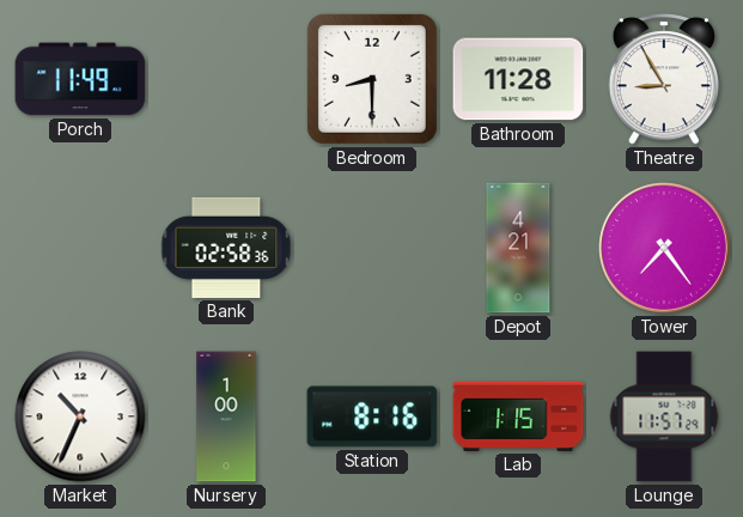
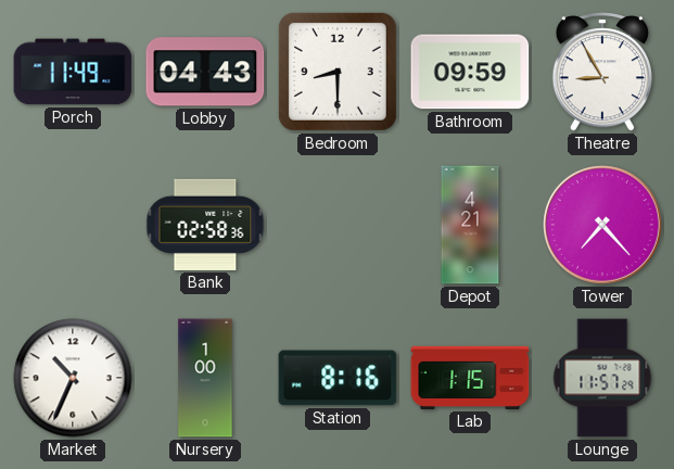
Lobby: none -> 04:43
Bathroom: 11:28 -> 09:59
Tower: 7:24 -> 7:23
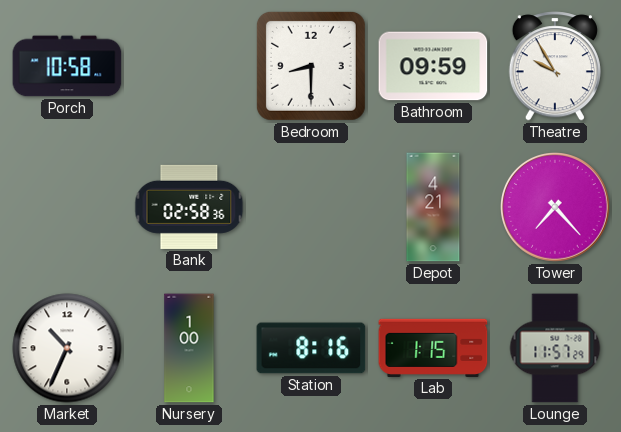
Porch: 11:49 -> 10:58
Lobby: 04:43 -> none
Theatre: 8:55 -> 9:55
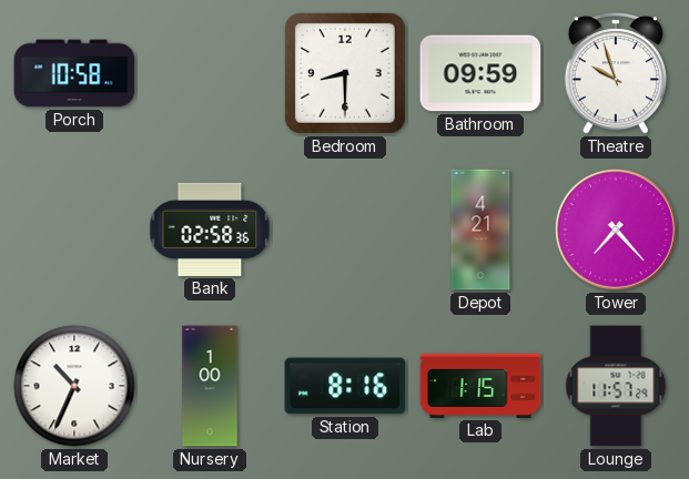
Theatre: 9:55 -> 9:57
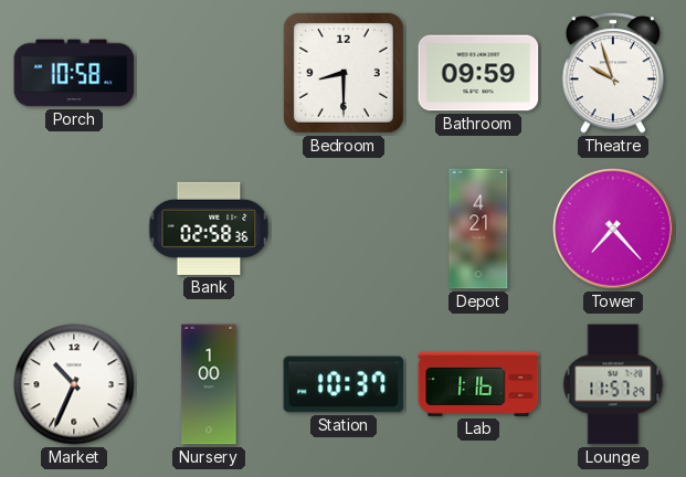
Station: 8:16 -> 10:37
Lab: 1:15 -> 1:16
